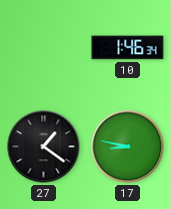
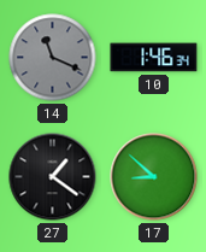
14: none -> 11:19
17: 8:47 -> 8:52
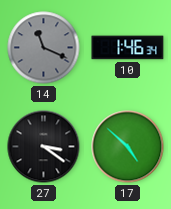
27: 1:21 -> 3:21
17: 8:52 -> 4:52
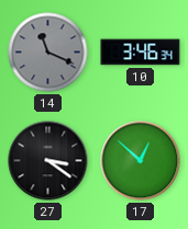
10: 1:46 -> 3:46
17: 4:52 -> 12:52
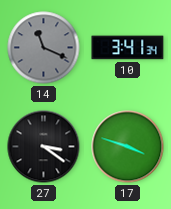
10: 3:46 -> 3:41
17: 12:52 -> 3:48
